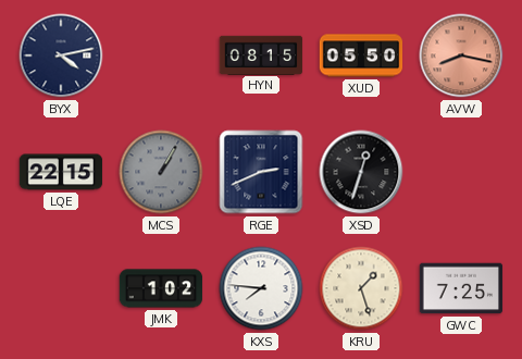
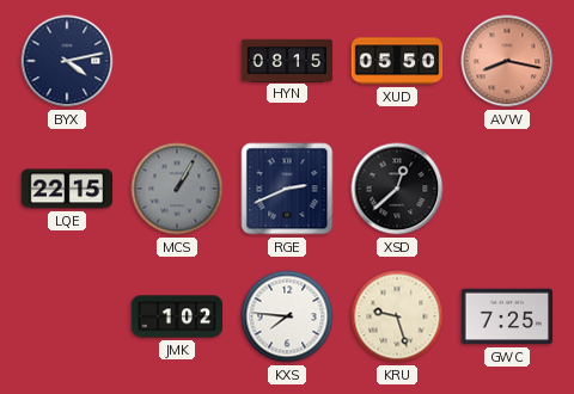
XSD: 12:33 -> 12:38
KRU: 1:27 -> 9:27
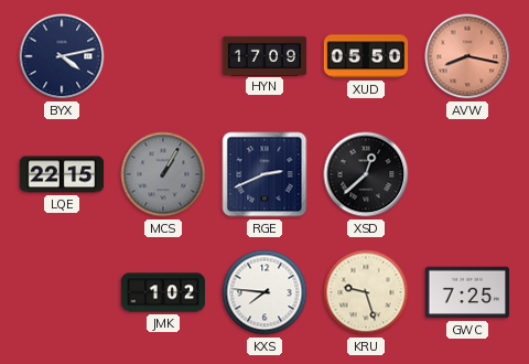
HYN: 08:15 -> 17:09
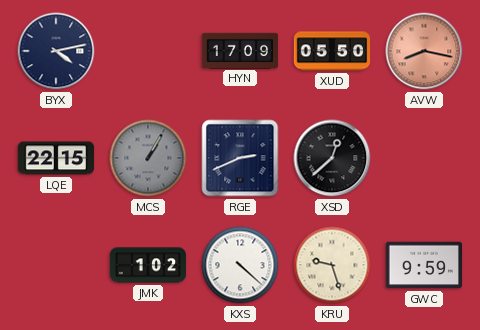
KXS: 7:46 -> 4:22
GWC: 7:25 -> 9:59
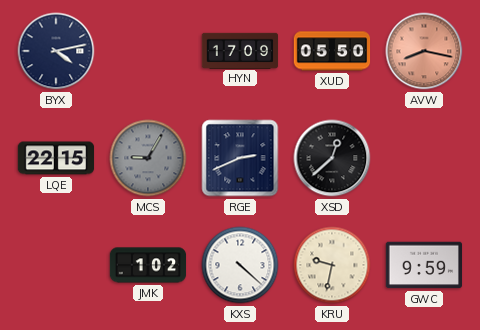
MCS: 1:05 -> 9:05
KRU: 9:27 -> 9:32
